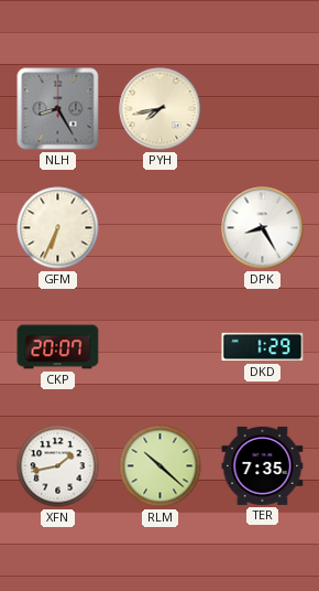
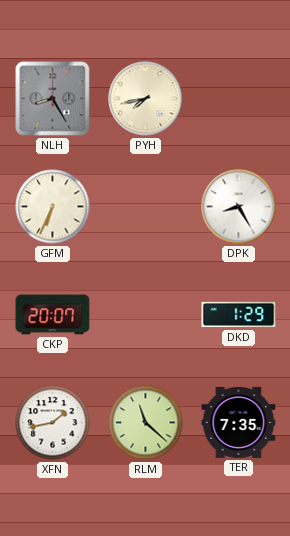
RLM: 10:22 -> 11:22
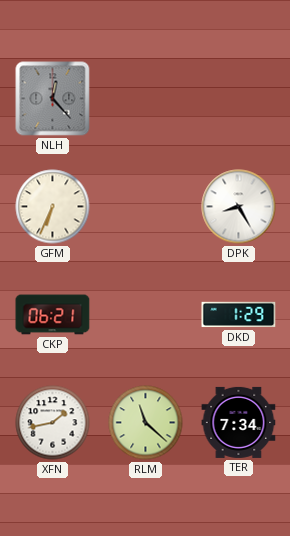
NLH: 8:25 -> 12:23
PYH: 7:43 -> none
CKP: 20:07 -> 06:21
TER: 7:35 -> 7:34
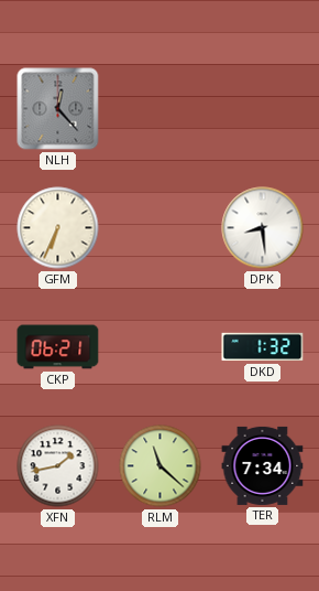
DPK: 8:25 -> 8:29
DKD: 1:29 -> 1:32
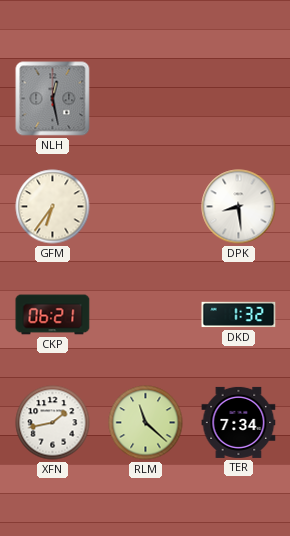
NLH: 12:23 -> 12:28
GFM: 6:34 -> 6:36
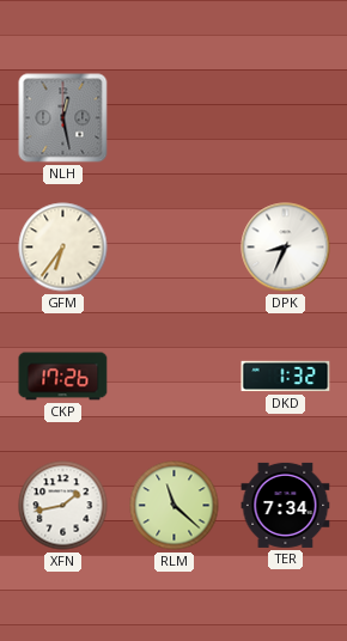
DPK: 8:29 -> 8:34
CKP: 06:21 -> 17:26
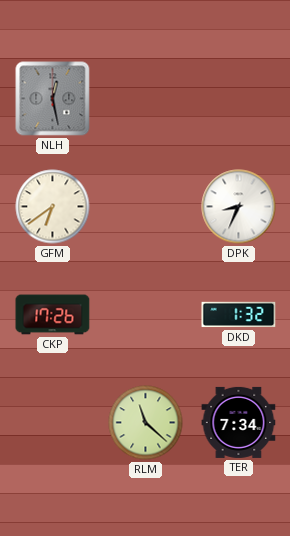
GFM: 6:36 -> 6:39
XFN: 1:43 -> none
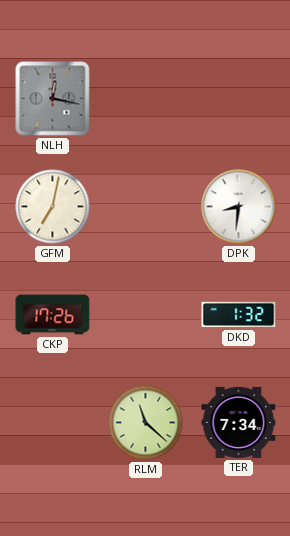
NLH: 12:28 -> 12:17
GFM: 6:39 -> 7:02
DPK: 8:34 -> 8:31
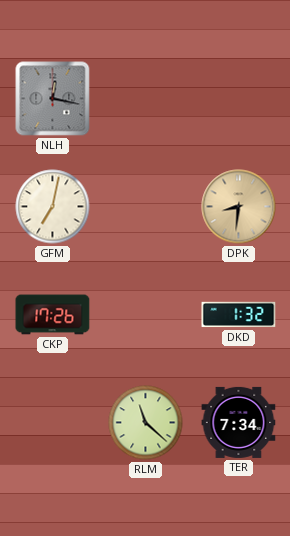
DPK dial: white -> champagne
